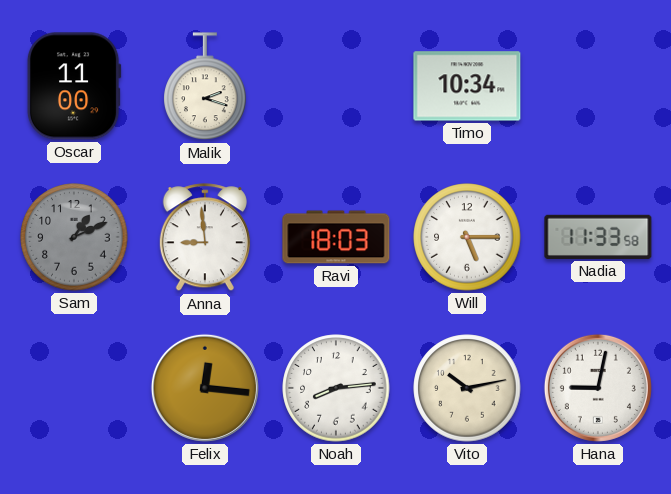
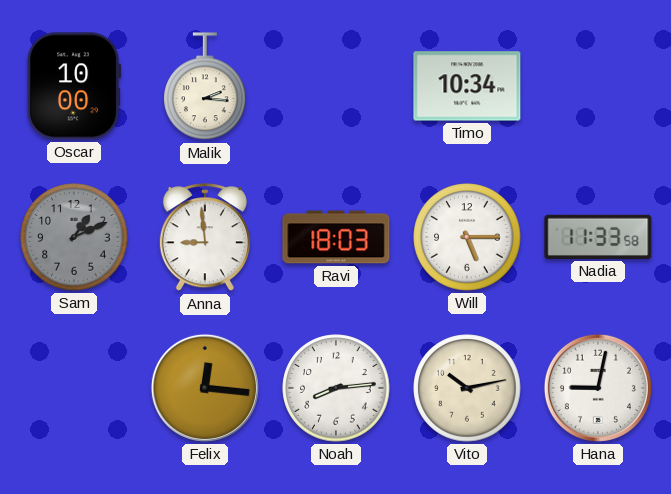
Oscar: 11:00 -> 10:00
Malik: 2:18 -> 2:16
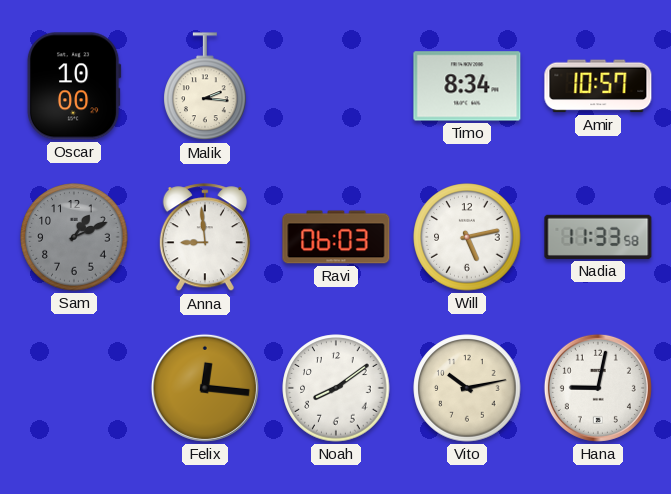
Timo: 10:34 -> 8:34
Amir: none -> 10:57
Ravi: 18:03 -> 06:03
Will: 5:15 -> 5:13
Noah: 8:14 -> 8:09
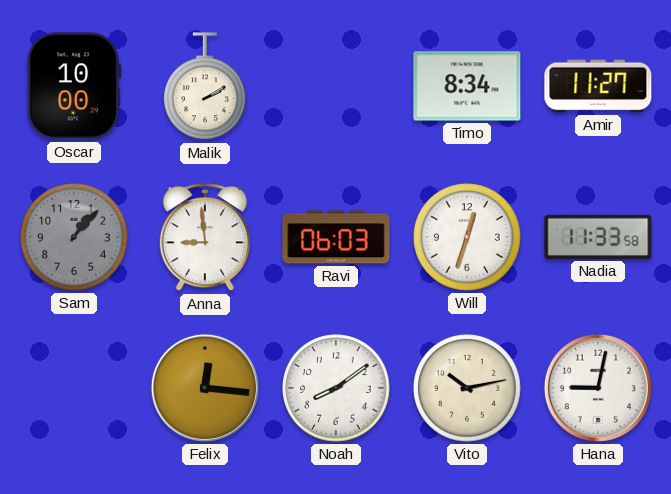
Malik: 2:16 -> 2:10
Amir: 10:57 -> 11:27
Sam: 1:11 -> 1:07
Will: 5:13 -> 12:33
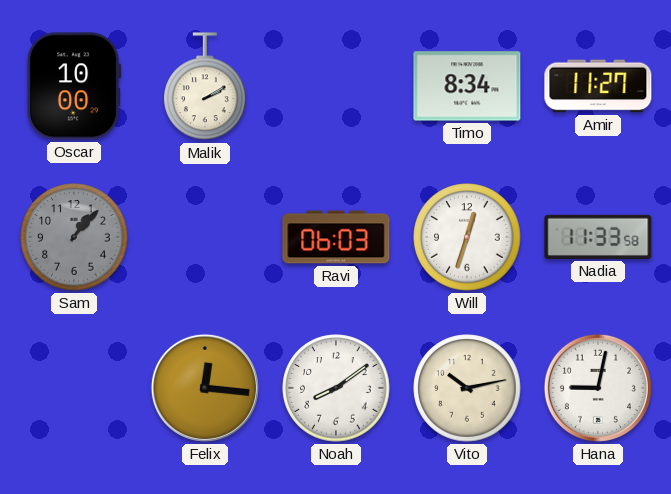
Anna: 8:59 -> none
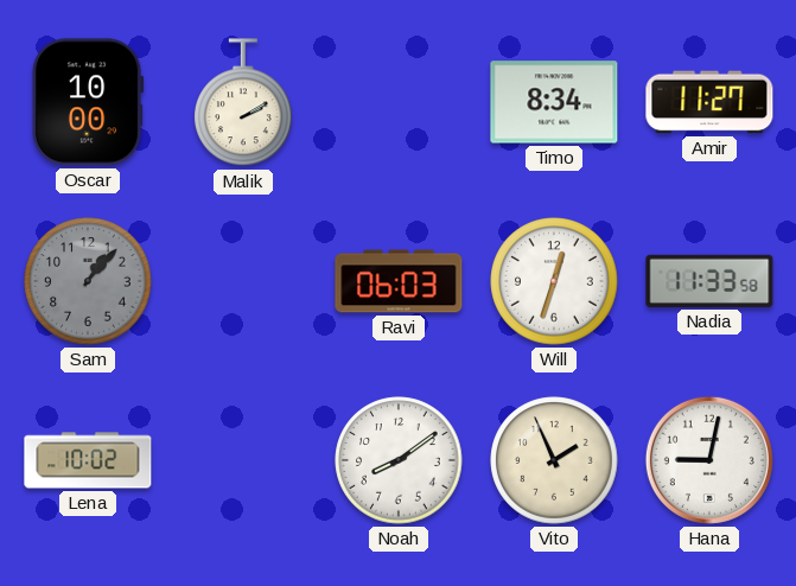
Lena: none -> 10:02
Felix: 12:16 -> none
Vito: 10:13 -> 1:56
